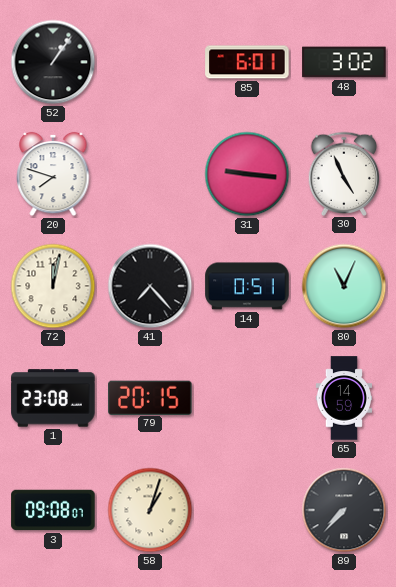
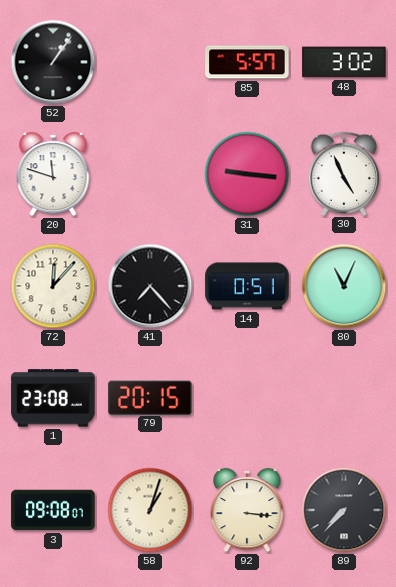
85: 6:01 -> 5:57
20: 7:48 -> 11:48
72: 12:02 -> 12:07
65: 14:59 -> none
92: none -> 3:16
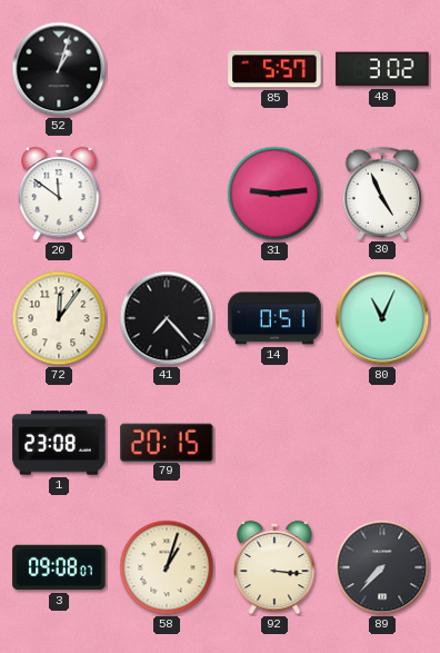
52: 1:06 -> 1:03
20: 11:48 -> 11:51
31: 9:16 -> 9:14
72: 12:07 -> 12:06
